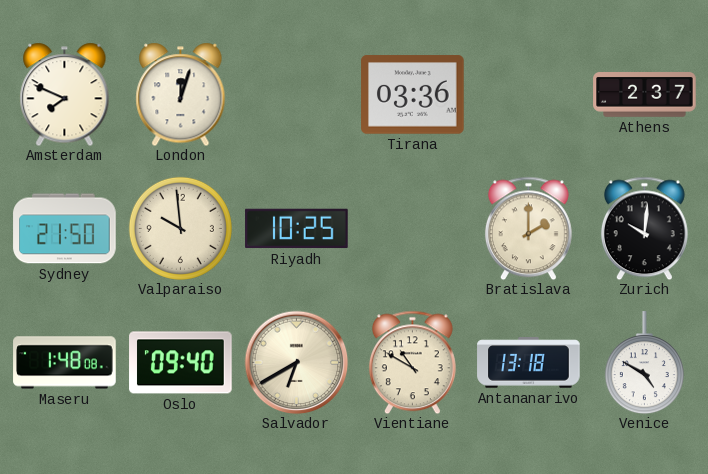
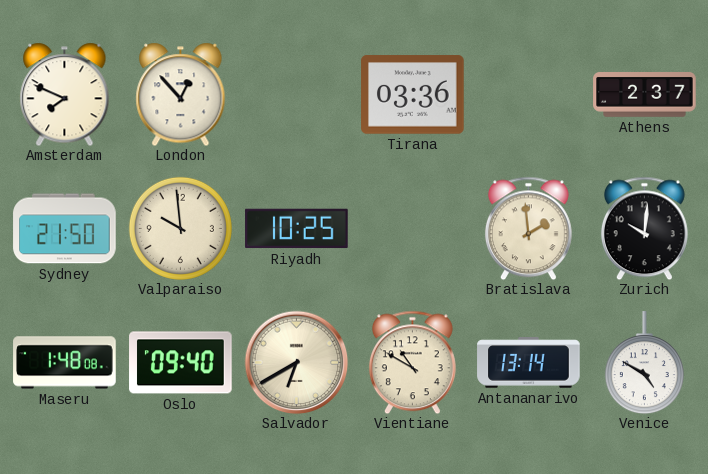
London: 12:03 -> 12:53
Bratislava: 2:00 -> 1:59
Antananarivo: 13:18 -> 13:14
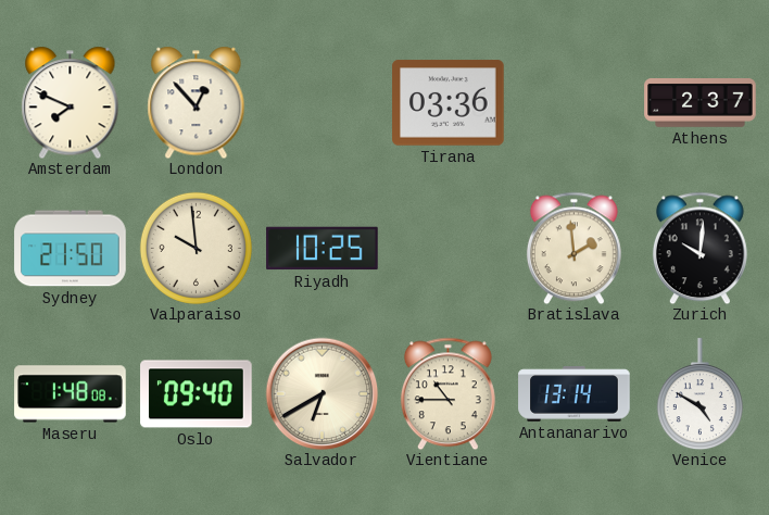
Vientiane: 10:50 -> 10:45
